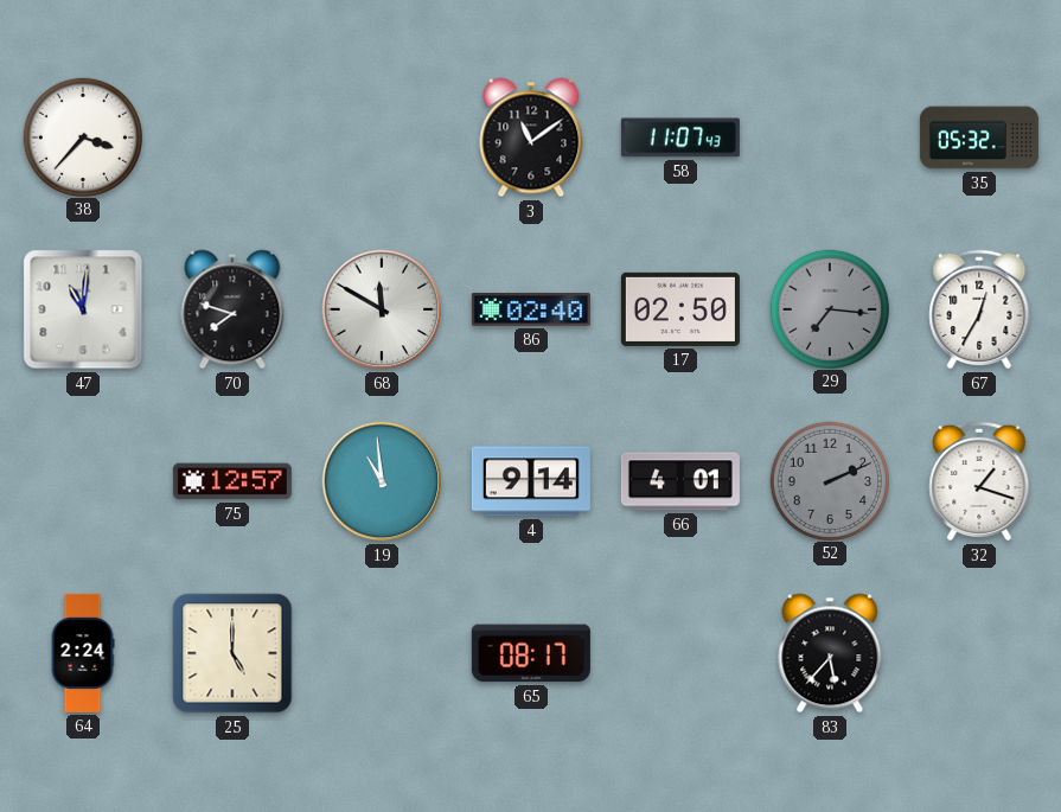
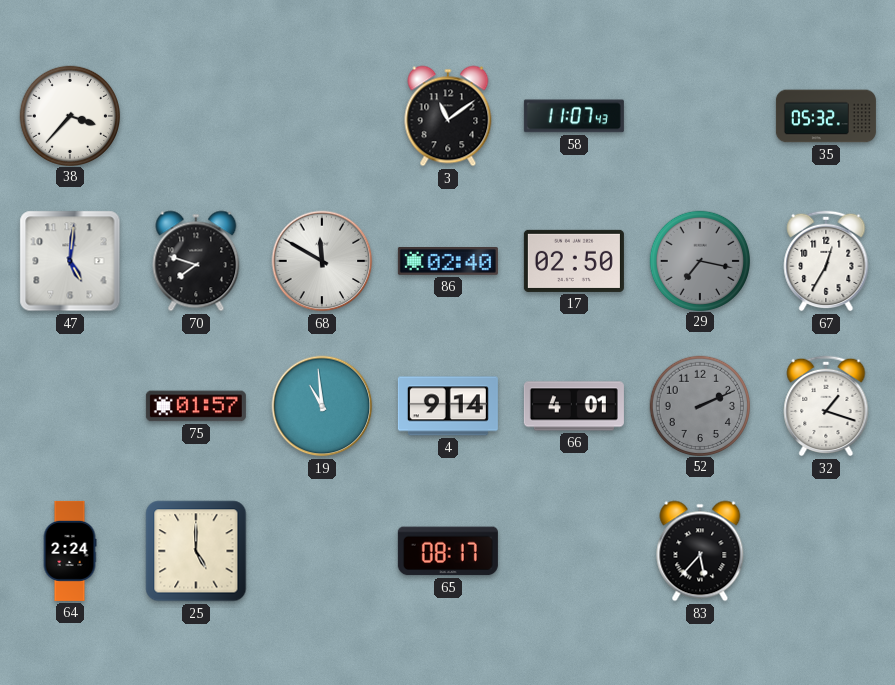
47: 11:01 -> 5:01
29: 7:16 -> 7:17
75: 12:57 -> 01:57
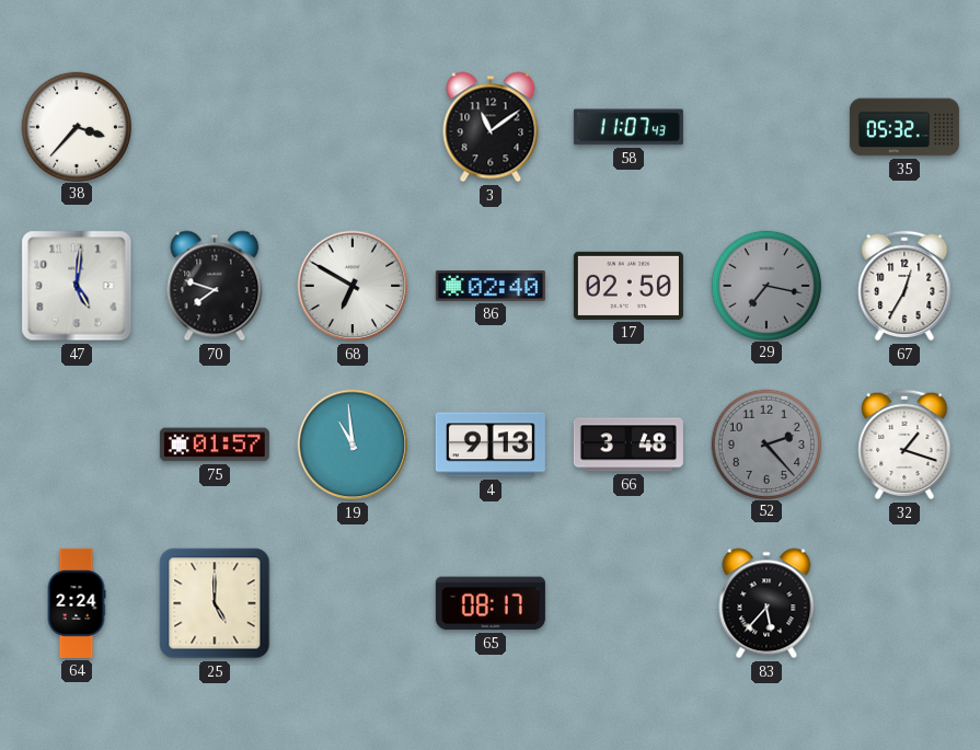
68: 11:50 -> 6:50
4: 9:14 -> 9:13
66: 4:01 -> 3:48
52: 2:11 -> 2:23
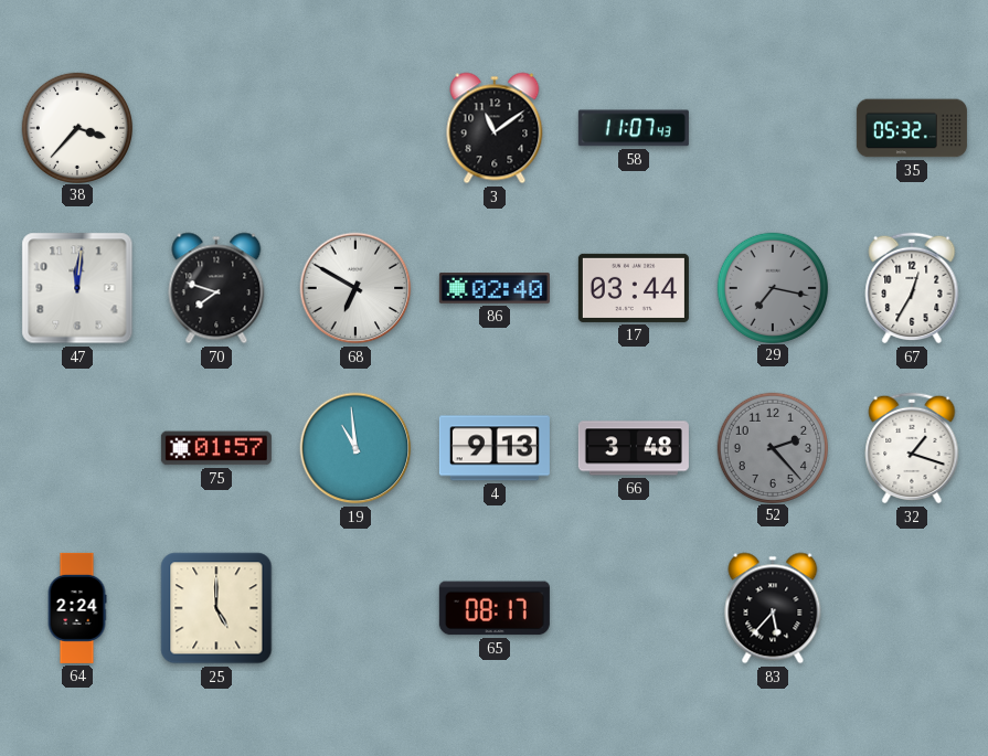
47: 5:01 -> 12:01
17: 02:50 -> 03:44
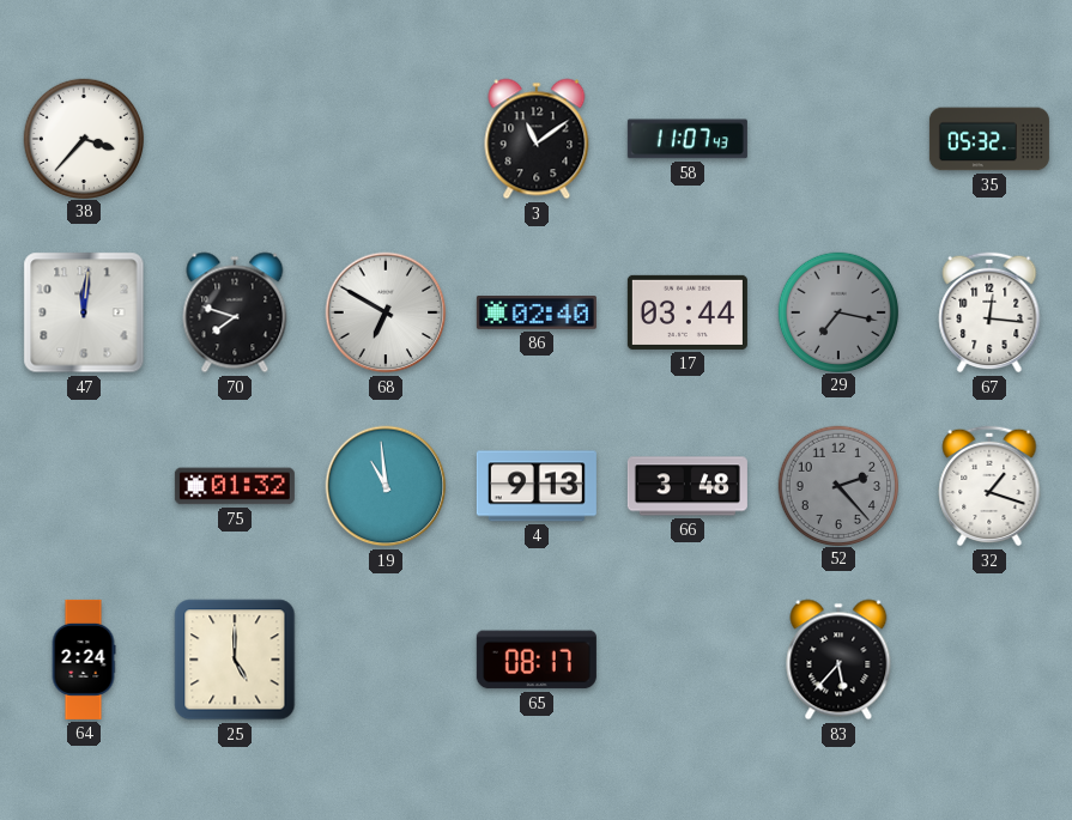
67: 12:35 -> 12:16
75: 01:57 -> 01:32
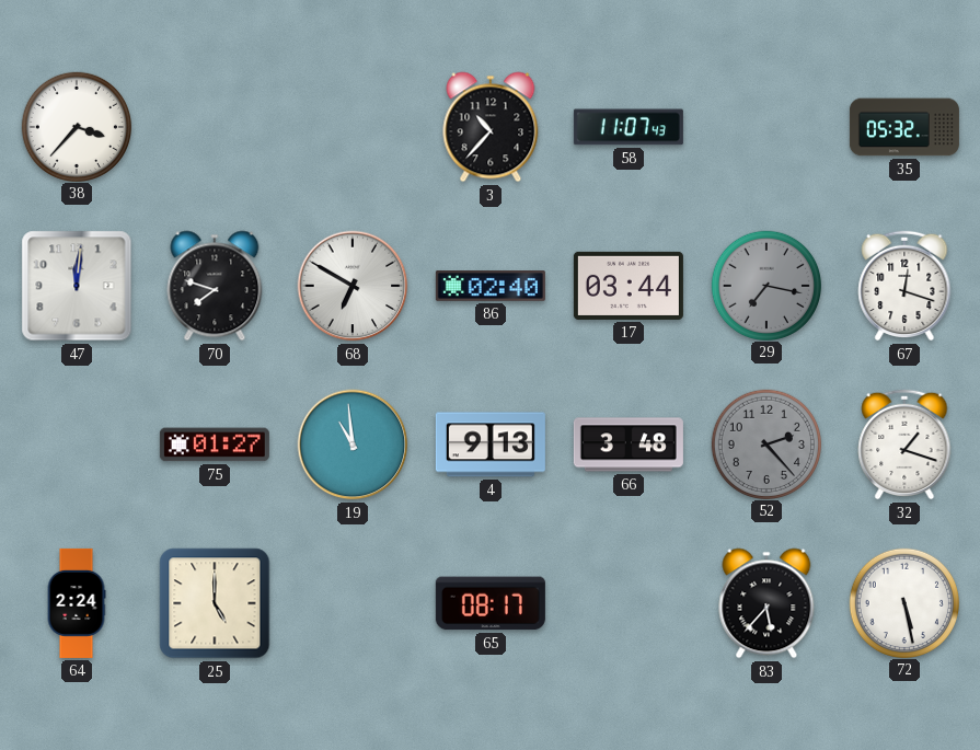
3: 11:09 -> 10:37
67: 12:16 -> 12:18
75: 01:32 -> 01:27
72: none -> 5:28
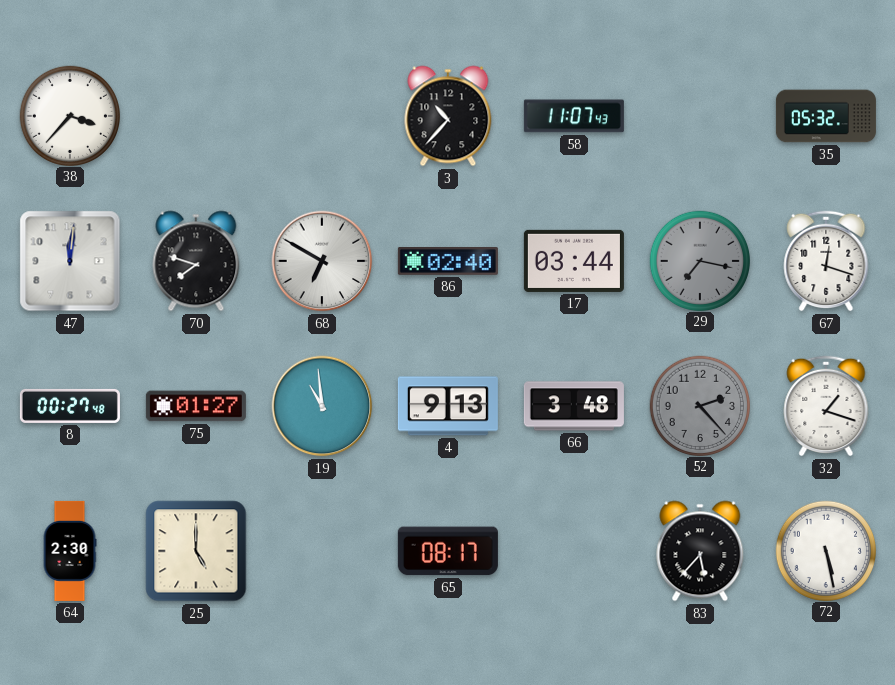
8: none -> 00:27
64: 2:24 -> 2:30
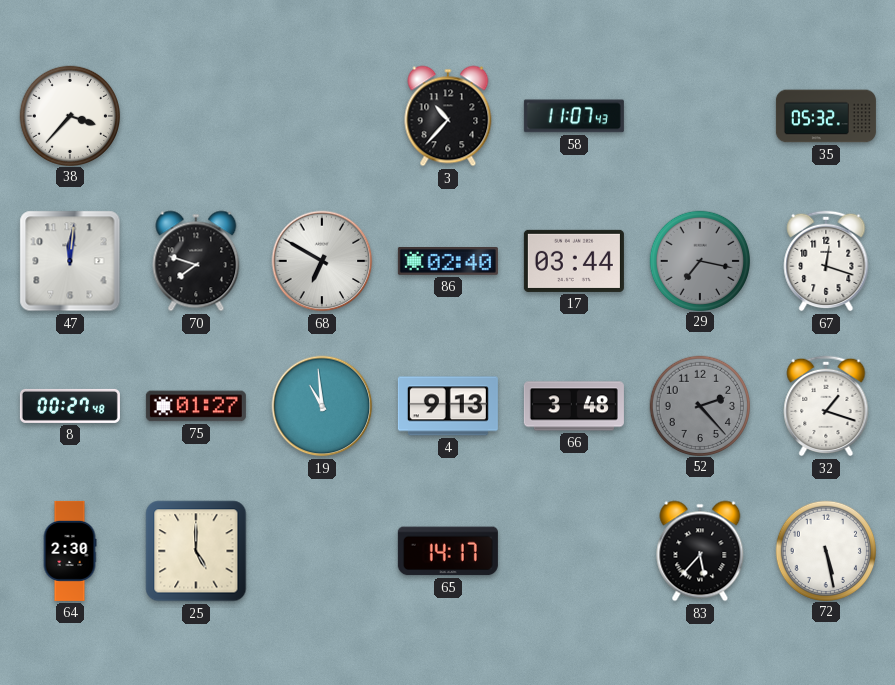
65: 08:17 -> 14:17
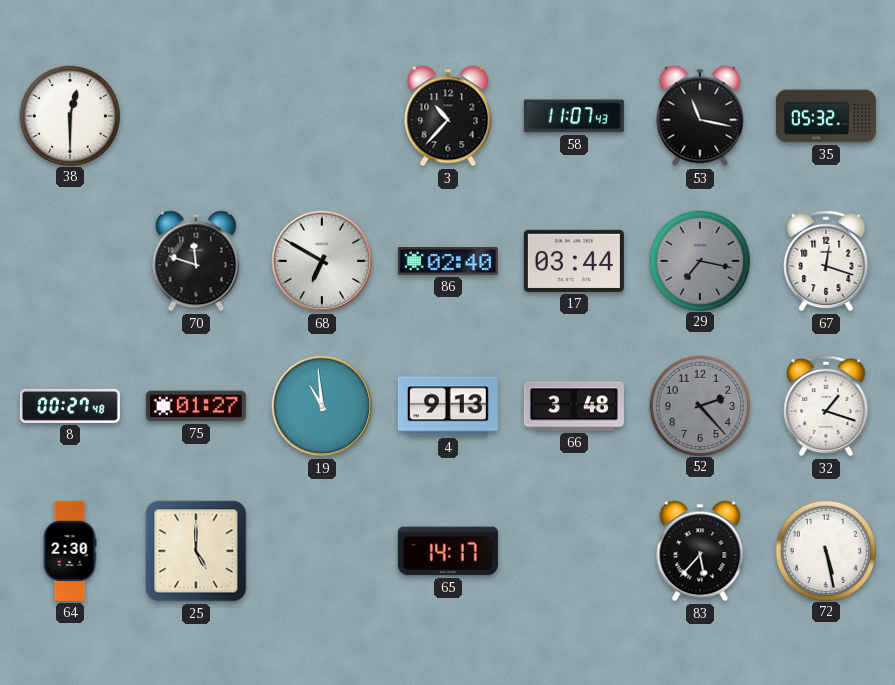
38: 3:37 -> 12:30
53: none -> 11:17
47: 12:01 -> none
70: 7:48 -> 11:48
